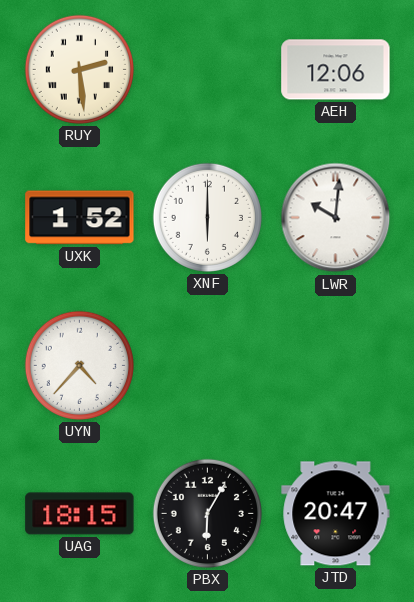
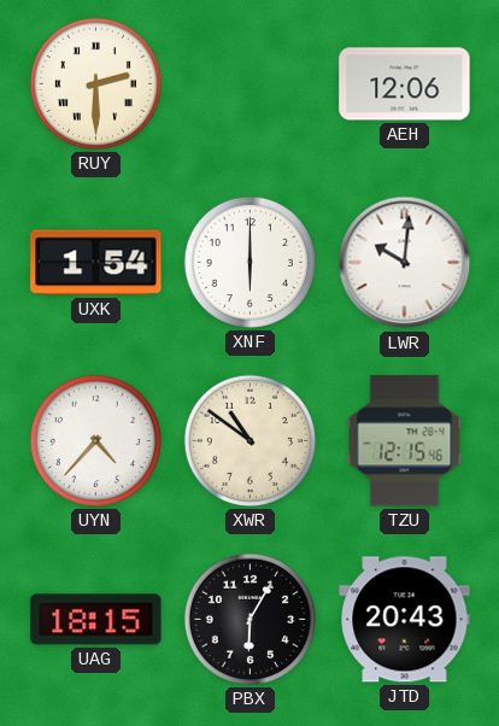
RUY: 2:29 -> 2:30
UXK: 1:52 -> 1:54
XWR: none -> 10:51
TZU: none -> 12:15
JTD: 20:47 -> 20:43
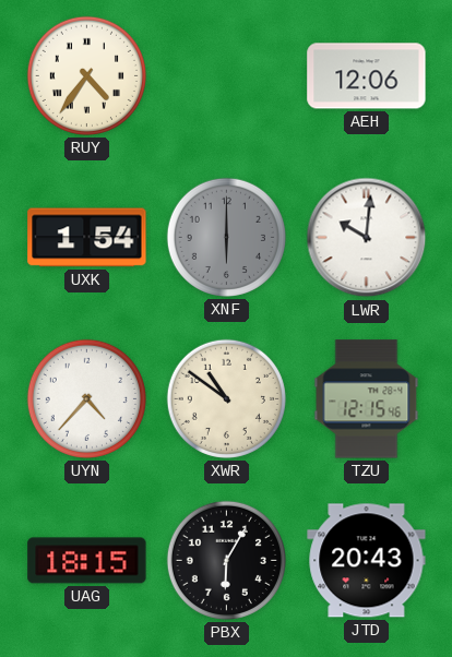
RUY: 2:30 -> 4:36
XNF dial: white -> grey
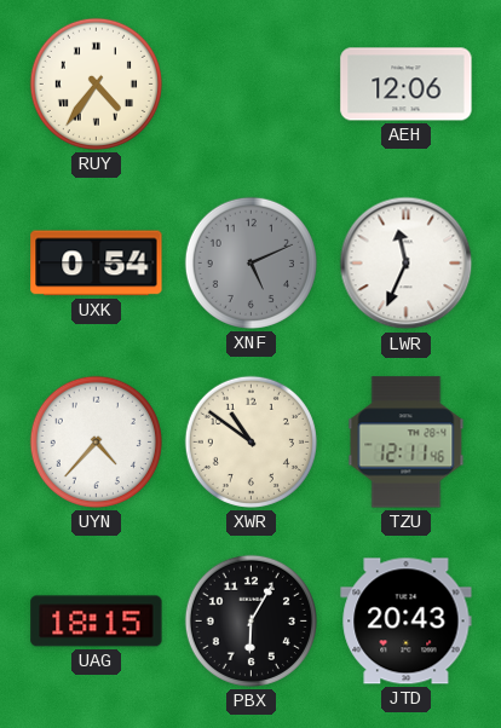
UXK: 1:54 -> 0:54
XNF: 6:00 -> 5:11
LWR: 10:01 -> 11:34
TZU: 12:15 -> 12:11
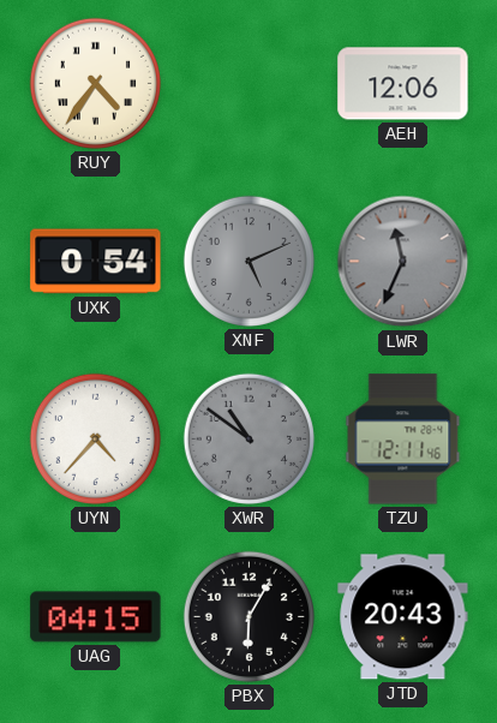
LWR dial: white -> grey
XWR dial: cream -> grey
UAG: 18:15 -> 04:15
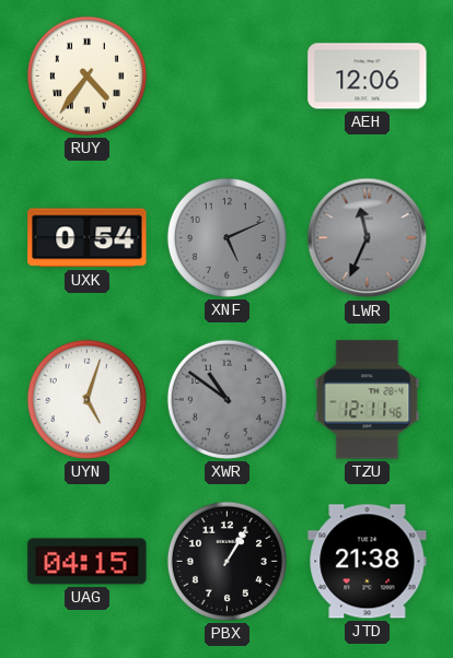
UYN: 4:37 -> 5:03
PBX: 6:05 -> 1:05
JTD: 20:43 -> 21:38
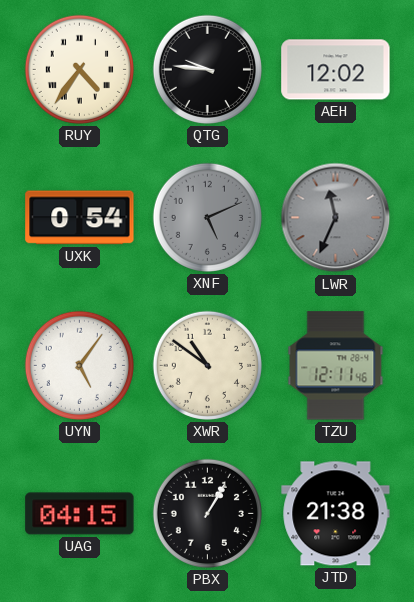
QTG: none -> 9:46
AEH: 12:06 -> 12:02
UYN: 5:03 -> 5:06
XWR dial: grey -> cream
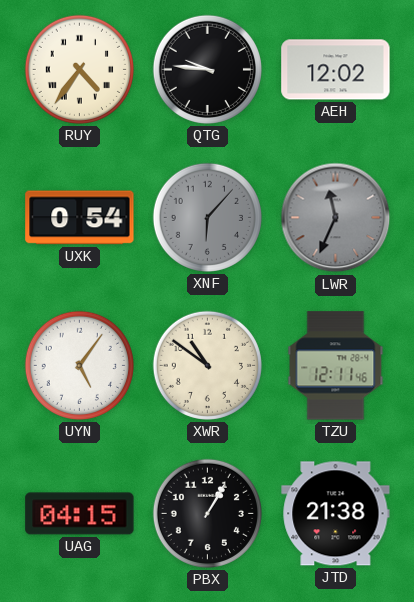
XNF: 5:11 -> 6:07
